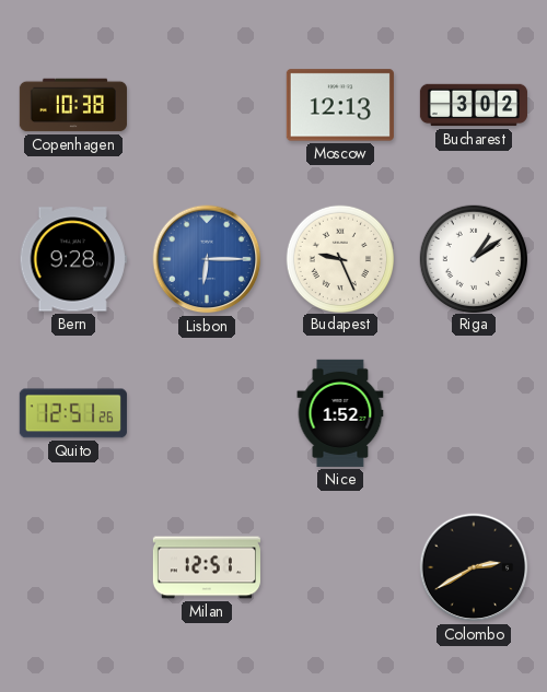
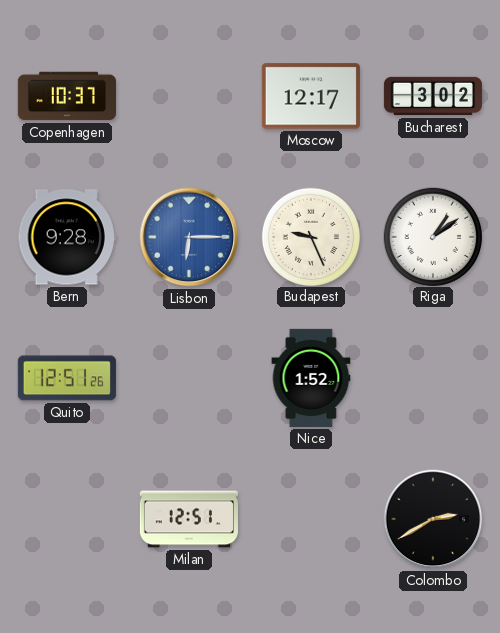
Copenhagen: 10:38 -> 10:37
Moscow: 12:13 -> 12:17
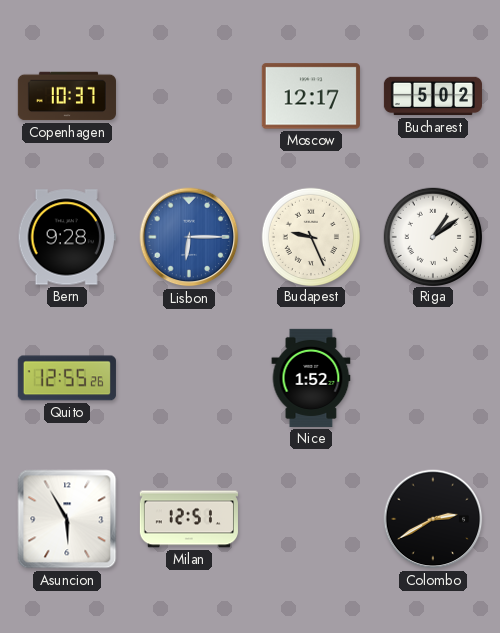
Bucharest: 3:02 -> 5:02
Quito: 12:51 -> 12:55
Asuncion: none -> 5:55
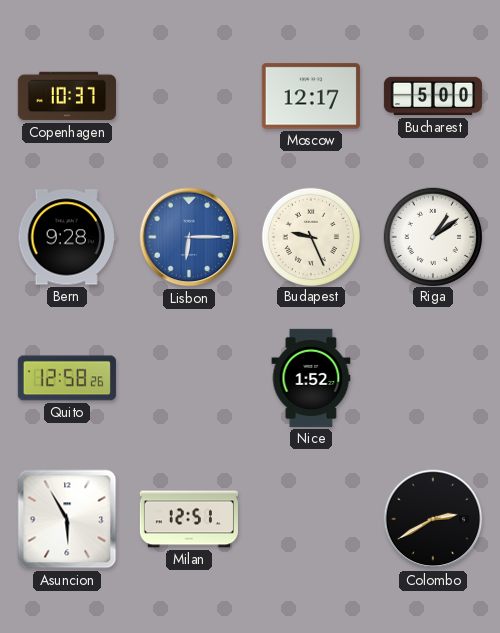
Bucharest: 5:02 -> 5:00
Quito: 12:55 -> 12:58
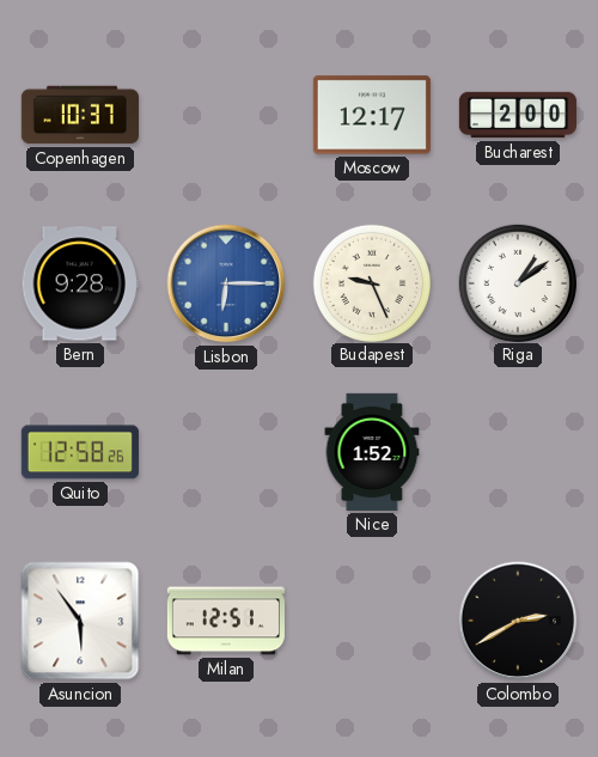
Bucharest: 5:00 -> 2:00
Asuncion: 5:55 -> 5:54
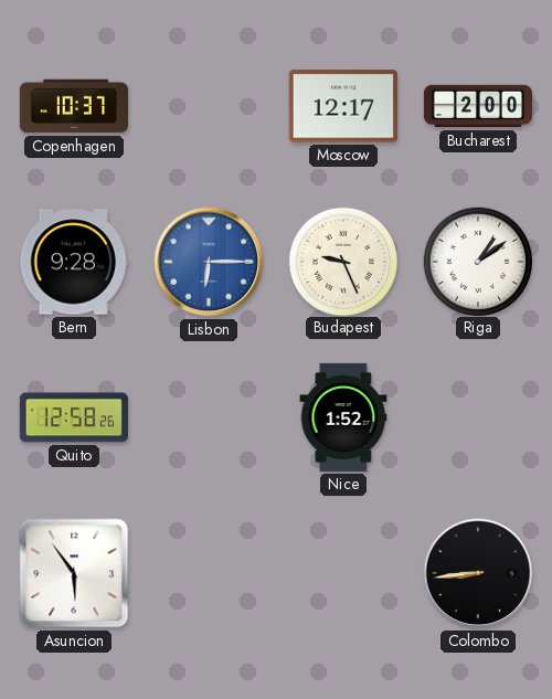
Milan: 12:51 -> none
Colombo: 2:40 -> 8:44
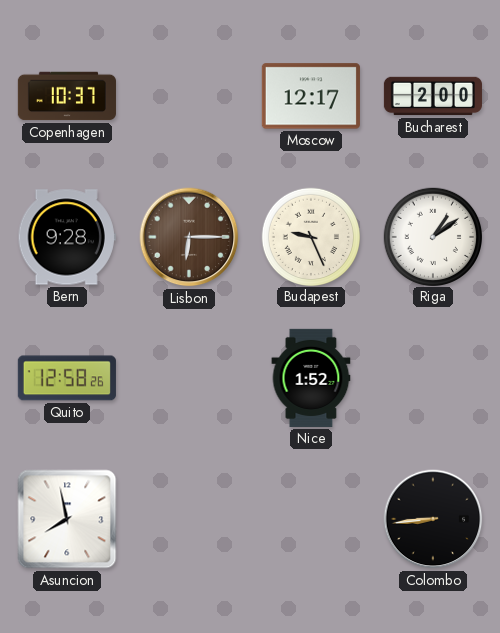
Lisbon dial: blue -> brown
Asuncion: 5:54 -> 7:58
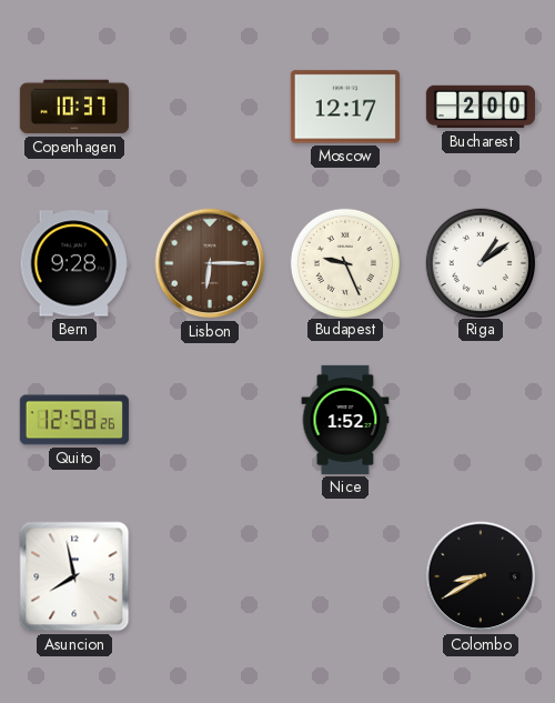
Colombo: 8:44 -> 8:40
